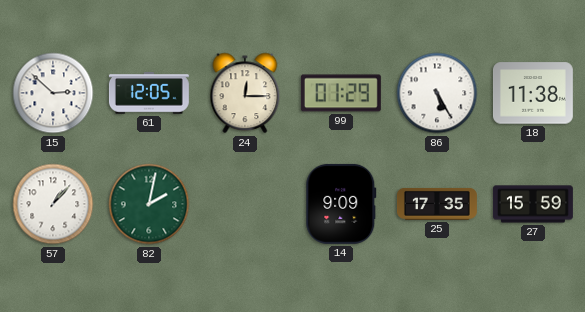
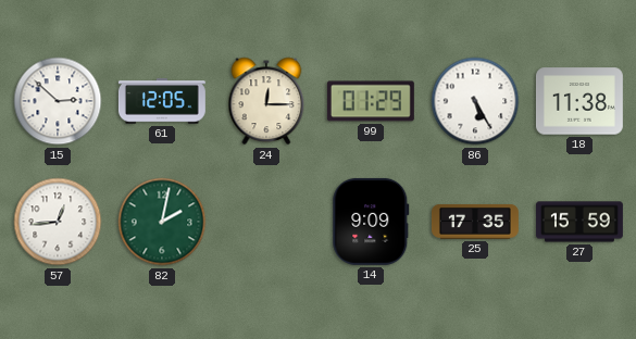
57: 1:07 -> 12:44
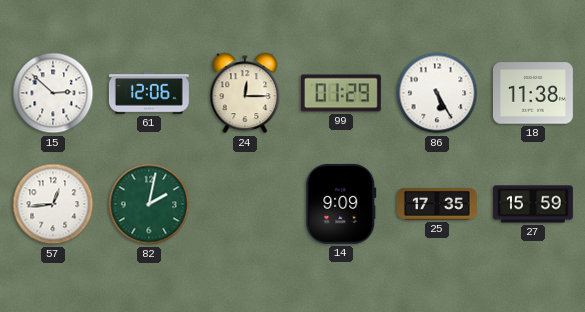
61: 12:05 -> 12:06
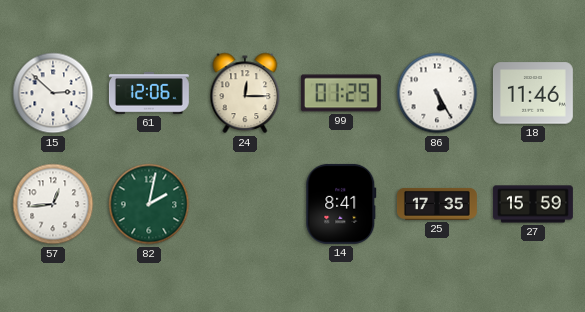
18: 11:38 -> 11:46
14: 9:09 -> 8:41
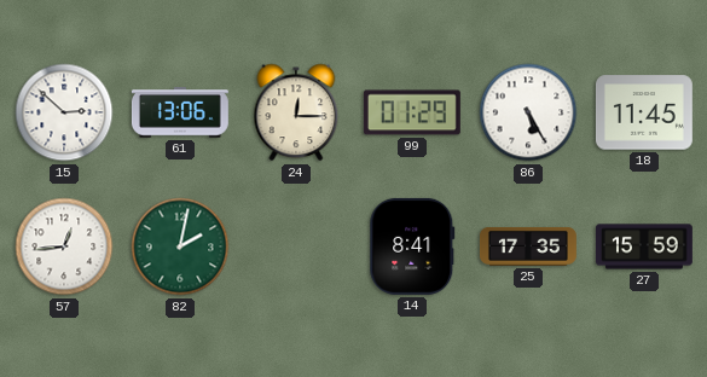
61: 12:06 -> 13:06
18: 11:46 -> 11:45
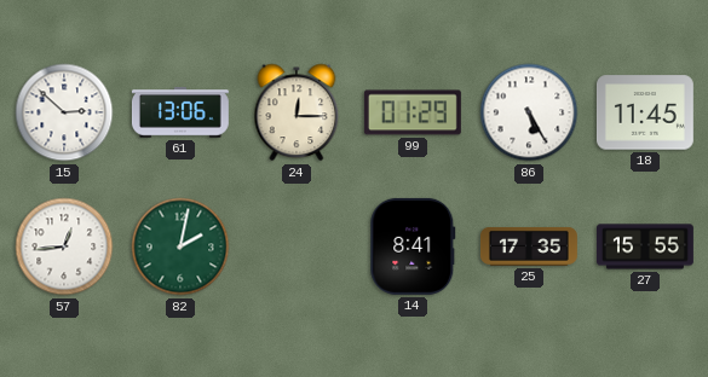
27: 15:59 -> 15:55
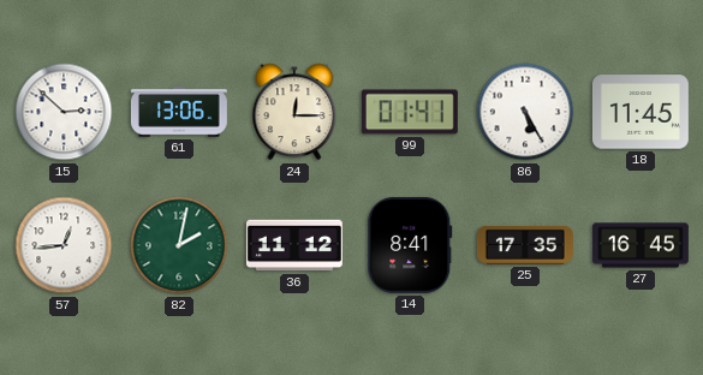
99: 01:29 -> 01:41
36: none -> 11:12
27: 15:55 -> 16:45
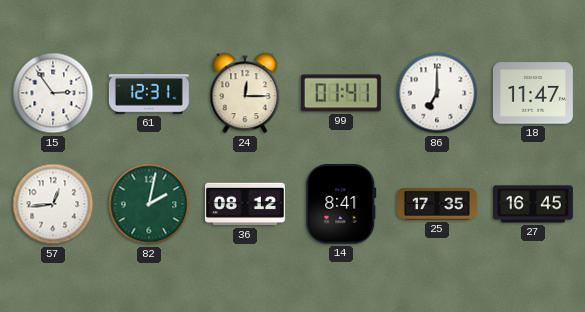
15: 2:52 -> 2:54
61: 13:06 -> 12:31
86: 5:25 -> 7:00
18: 11:45 -> 11:47
36: 11:12 -> 08:12
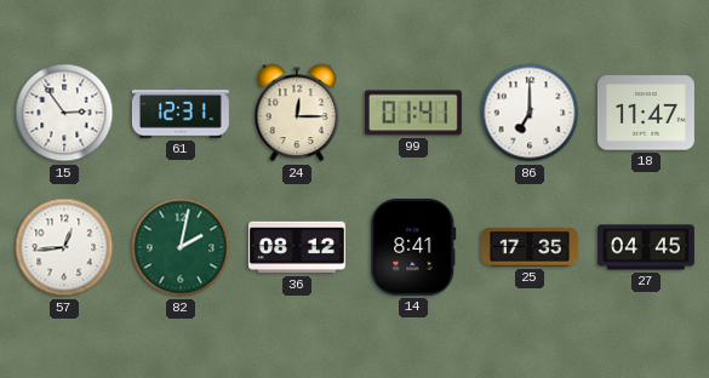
27: 16:45 -> 04:45
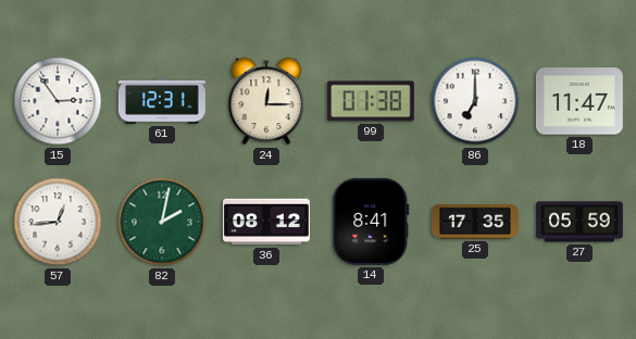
99: 01:41 -> 01:38
27: 04:45 -> 05:59
